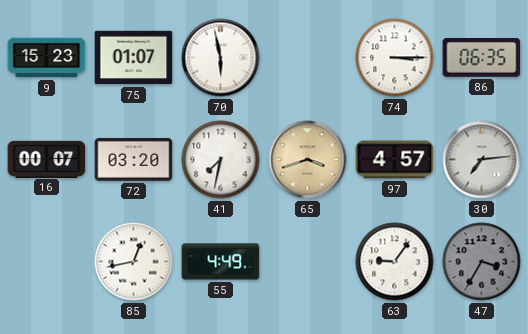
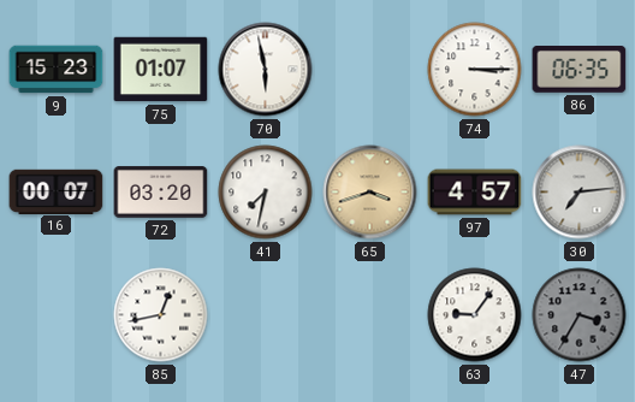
55: 4:49 -> none
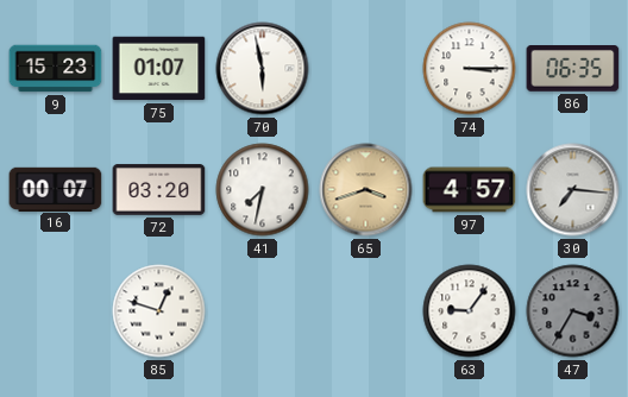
30: 7:14 -> 7:16
85: 12:43 -> 12:48
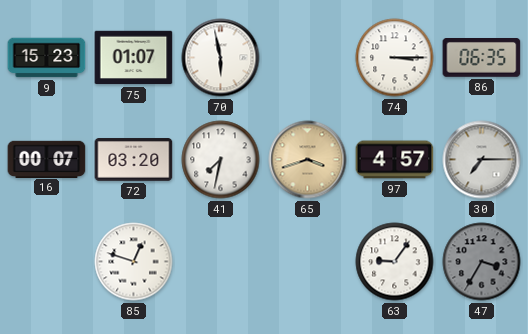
30: 7:16 -> 7:15
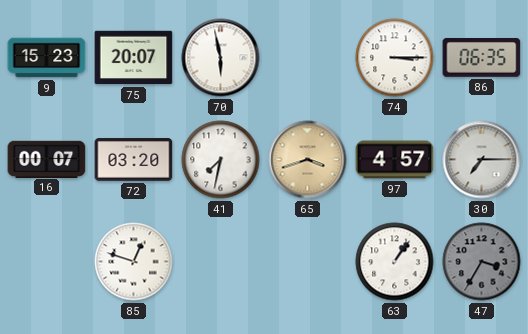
75: 01:07 -> 20:07
63: 9:06 -> 1:06
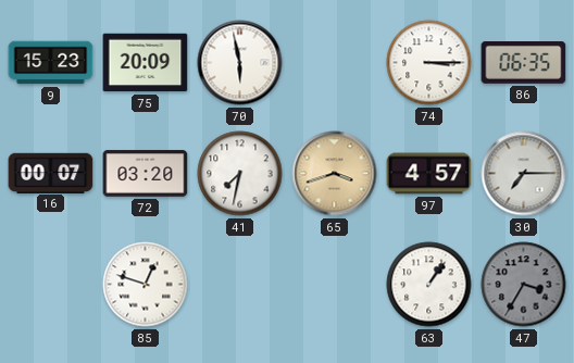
75: 20:07 -> 20:09
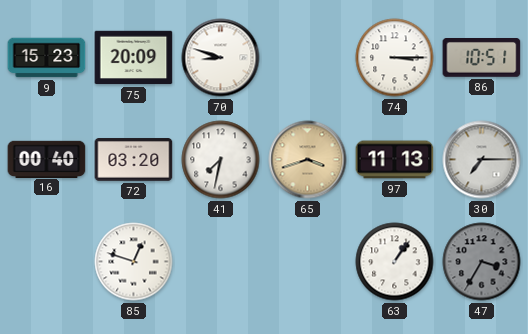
70: 5:58 -> 8:48
86: 06:35 -> 10:51
16: 00:07 -> 00:40
97: 4:57 -> 11:13
